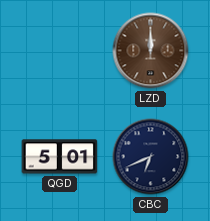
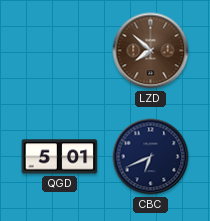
LZD: 12:00 -> 7:52
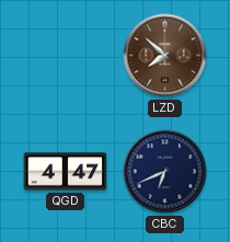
QGD: 5:01 -> 4:47
